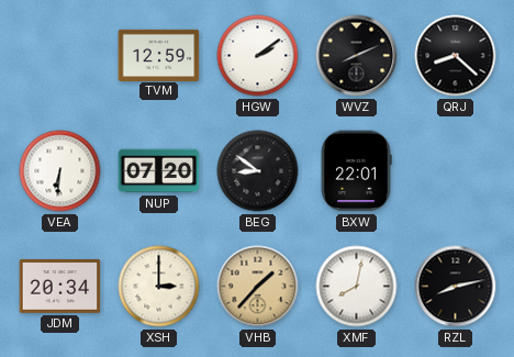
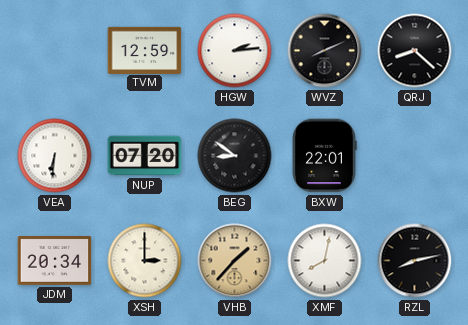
HGW: 2:09 -> 2:14
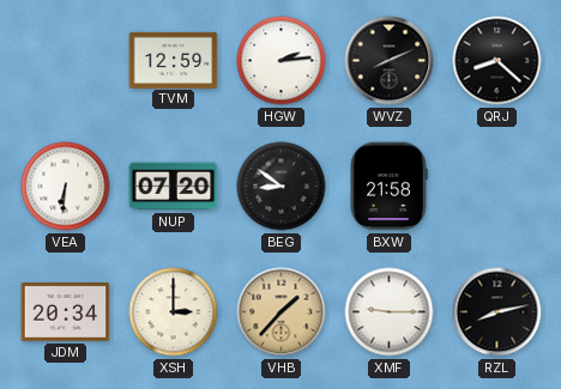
BXW: 22:01 -> 21:58
XMF: 8:02 -> 9:15
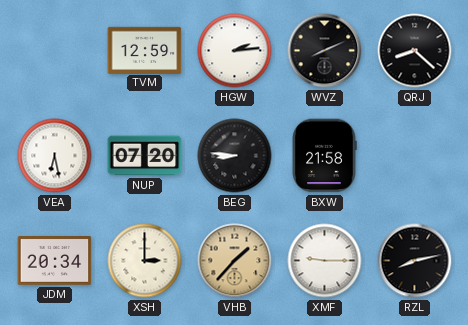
VEA: 6:31 -> 6:28
BEG: 8:51 -> 8:46
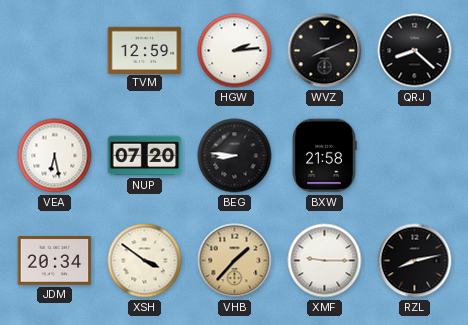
XSH: 3:00 -> 3:51
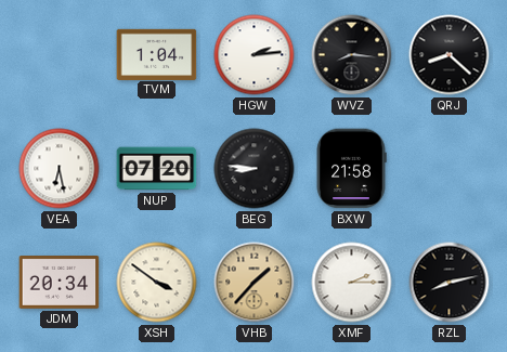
TVM: 12:59 -> 1:04
WVZ: 8:11 -> 8:16
XMF: 9:15 -> 2:15
